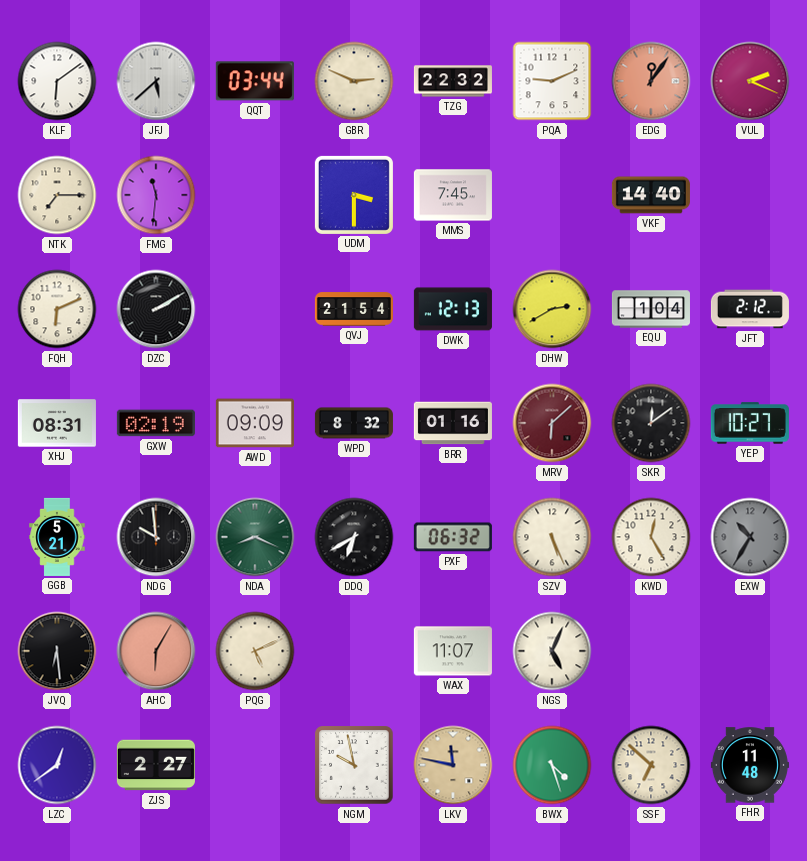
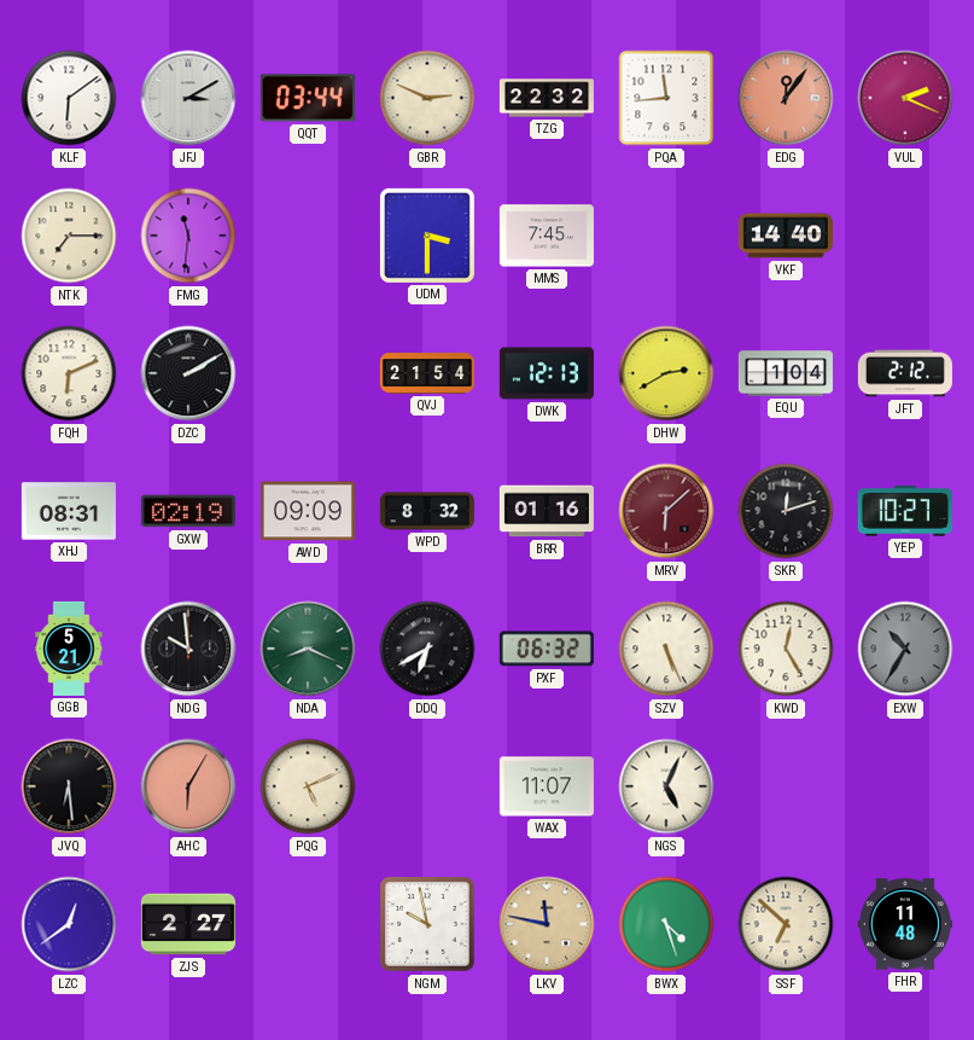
JFJ: 5:38 -> 3:10
PQA: 9:11 -> 11:44
SKR: 12:09 -> 12:12
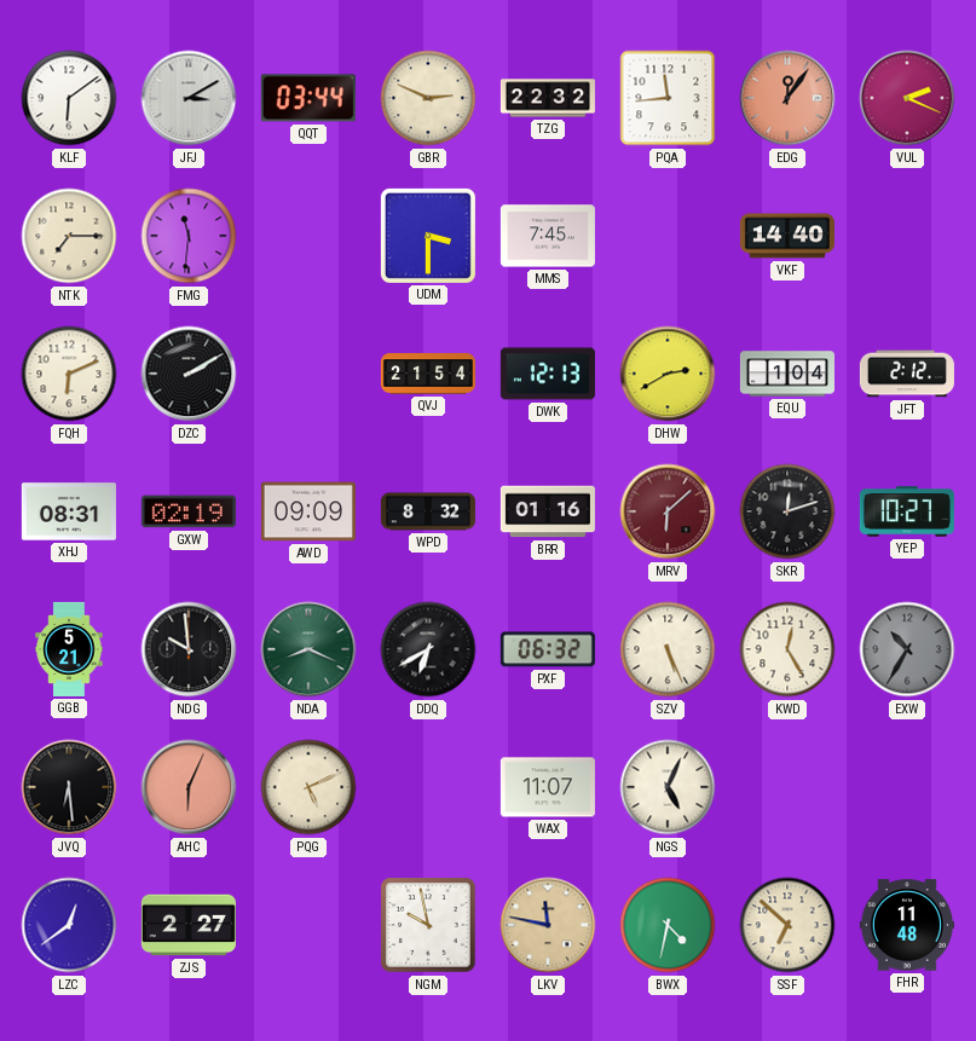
AHC: 6:05 -> 6:04
BWX: 4:27 -> 4:32
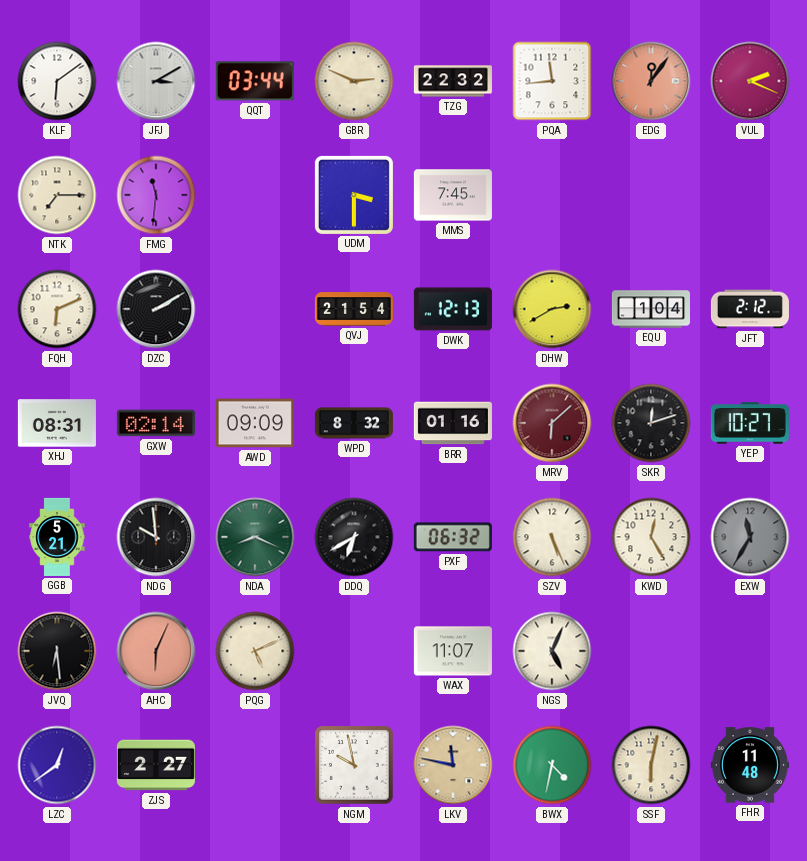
VKF: 14:40 -> none
GXW: 02:19 -> 02:14
EXW: 10:35 -> 11:35
SSF: 6:52 -> 6:02
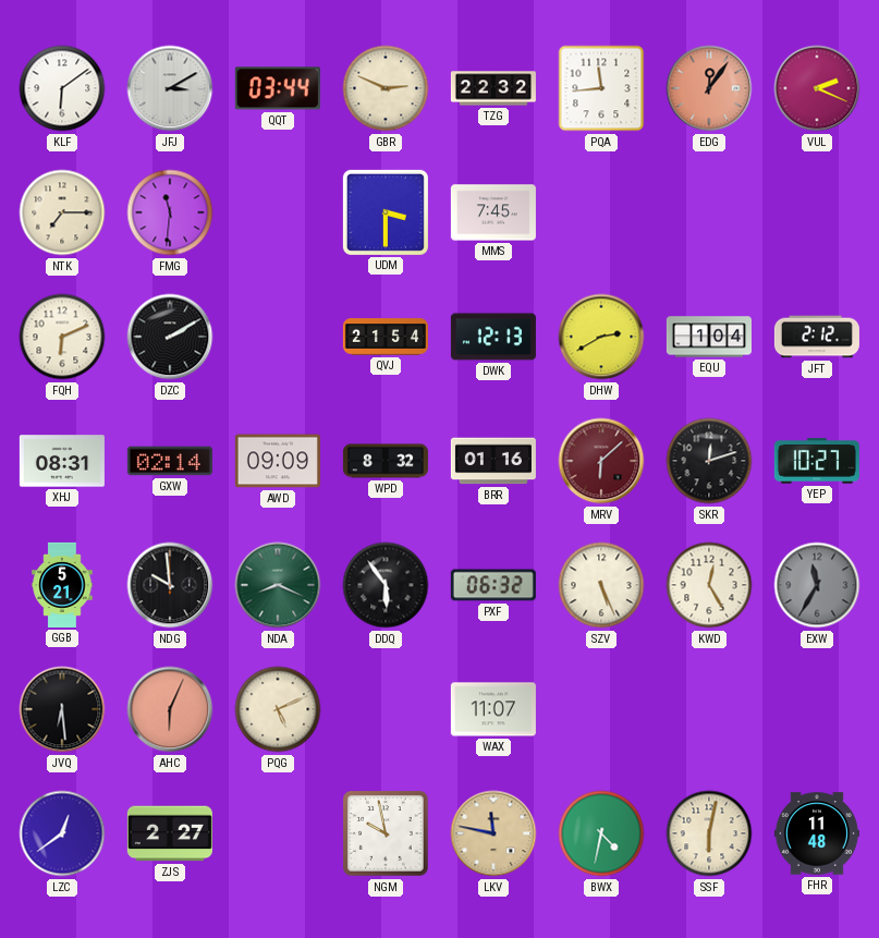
DDQ: 6:40 -> 5:54
NGS: 5:04 -> none
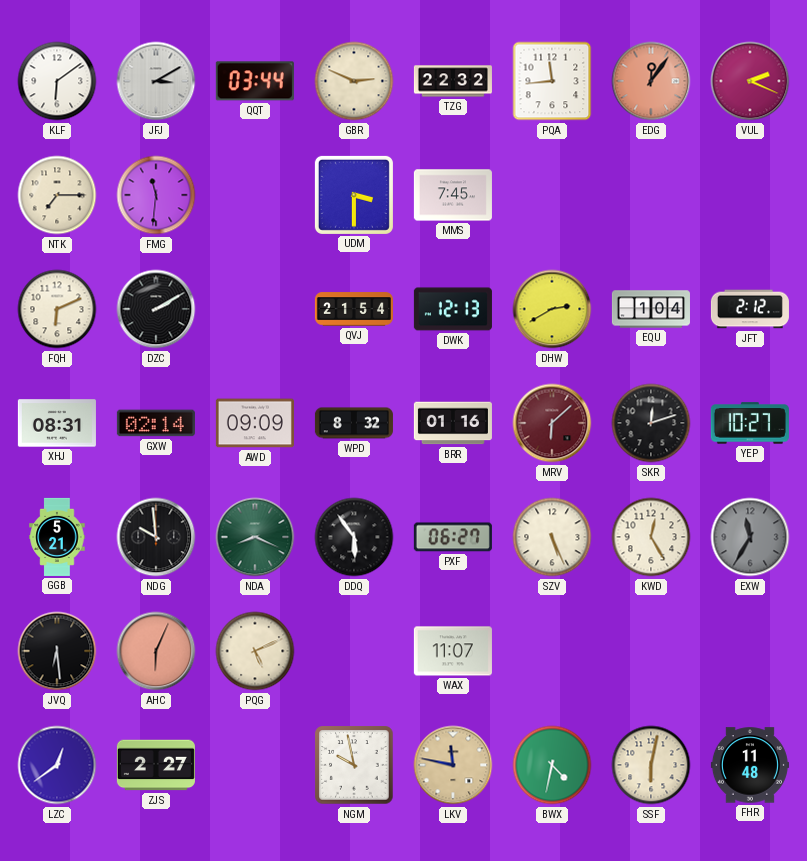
PXF: 06:32 -> 06:27
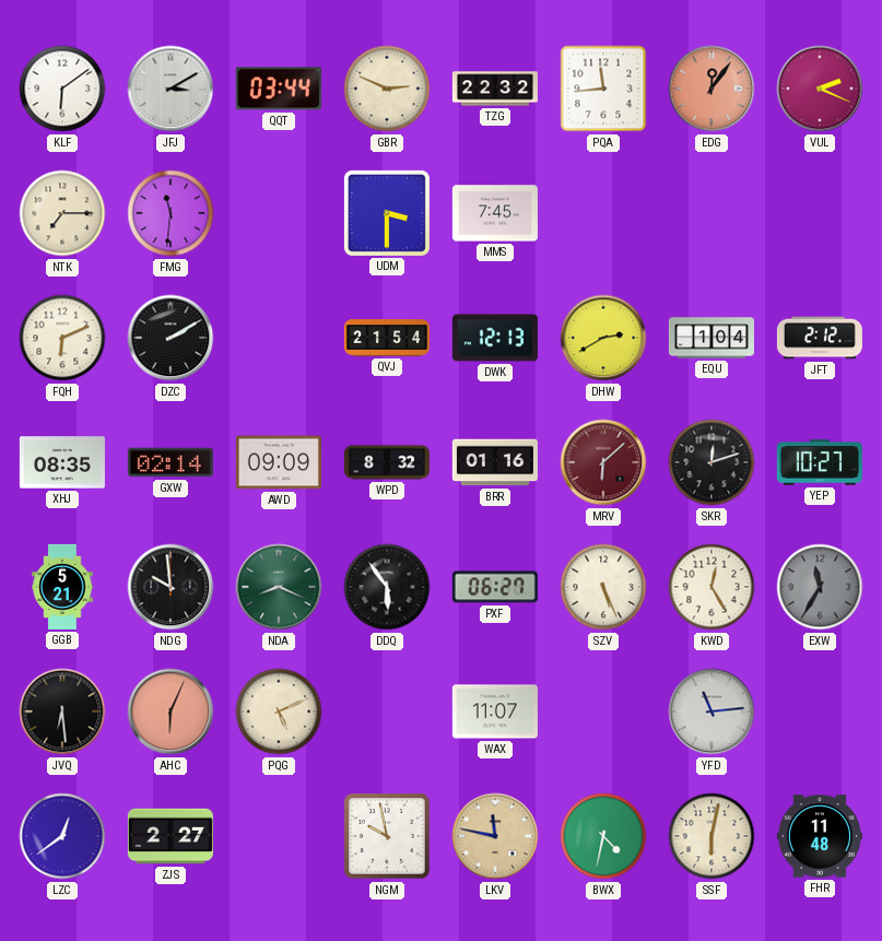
XHJ: 08:31 -> 08:35
YFD: none -> 11:14
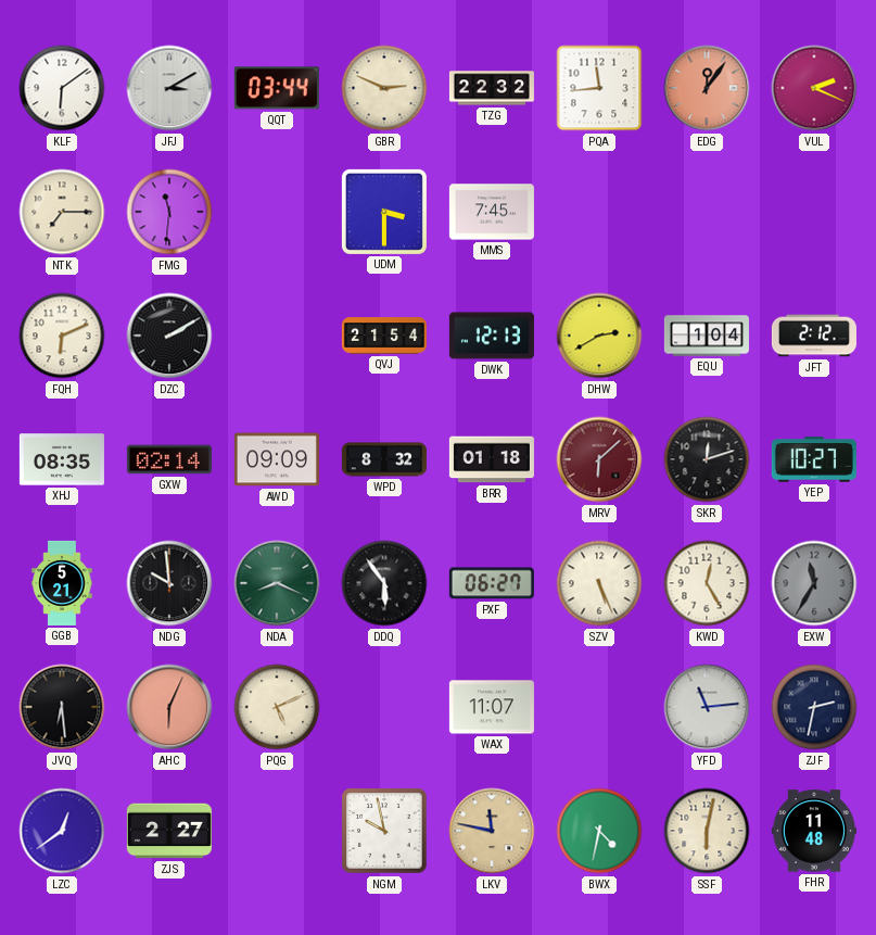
BRR: 01:16 -> 01:18
ZJF: none -> 2:32
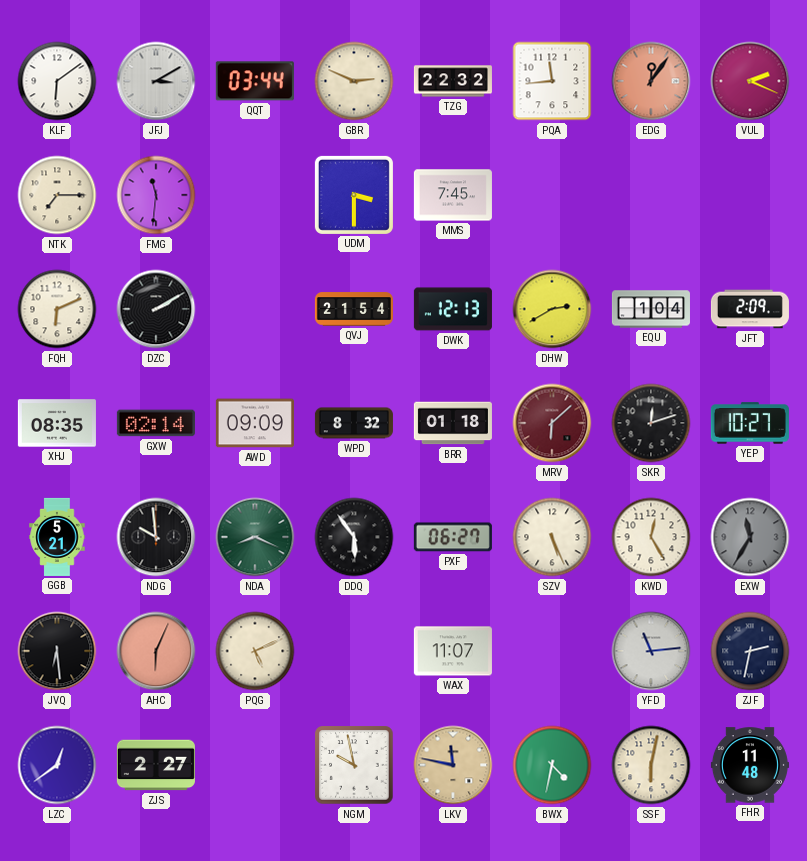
JFT: 2:12 -> 2:09
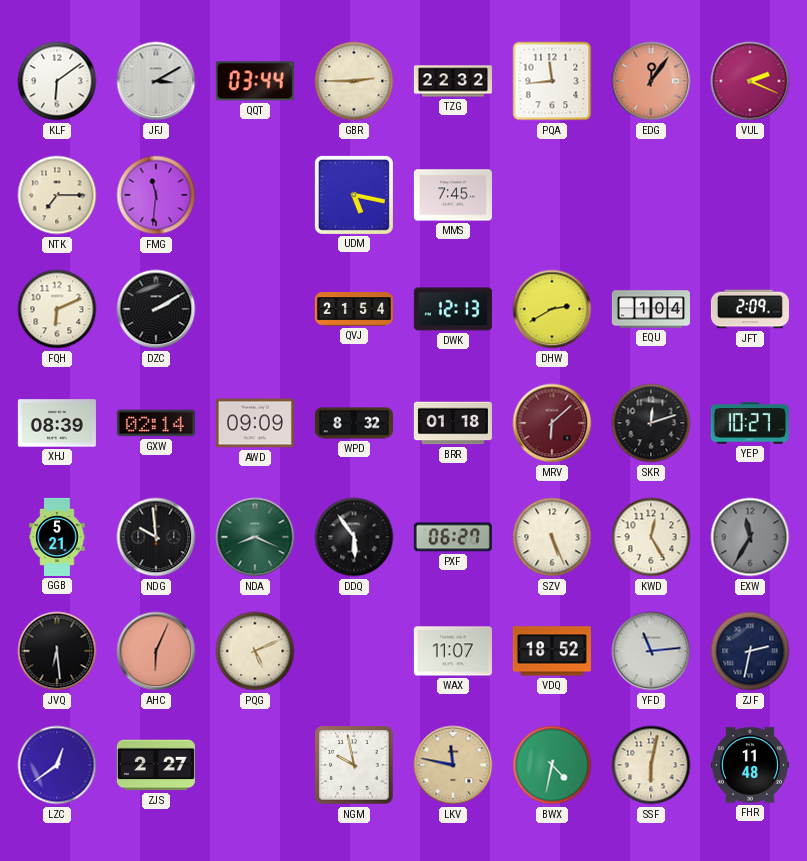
GBR: 2:49 -> 2:45
UDM: 3:30 -> 5:17
XHJ: 08:35 -> 08:39
VDQ: none -> 18:52
